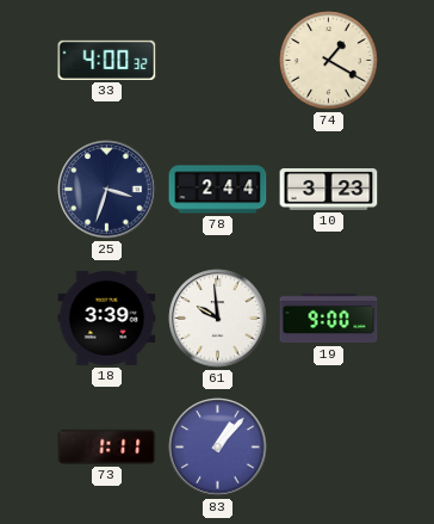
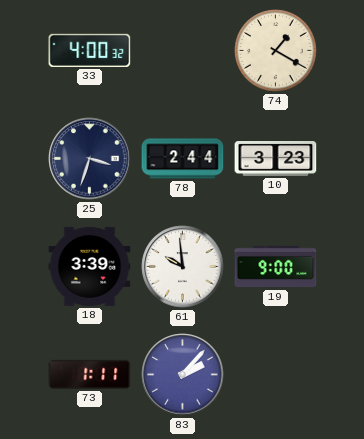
83: 1:07 -> 2:07
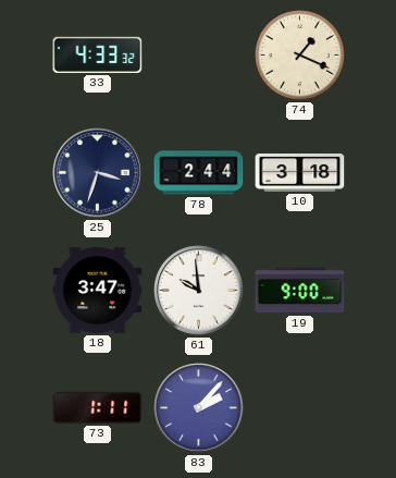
33: 4:00 -> 4:33
74: 1:20 -> 1:19
10: 3:23 -> 3:18
18: 3:39 -> 3:47
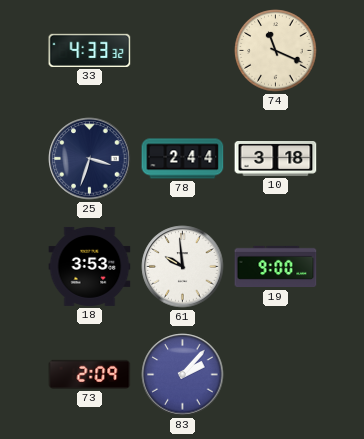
74: 1:19 -> 11:19
18: 3:47 -> 3:53
73: 1:11 -> 2:09
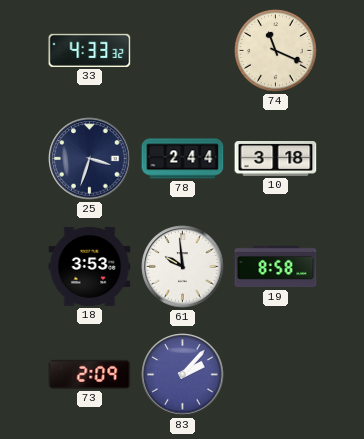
19: 9:00 -> 8:58
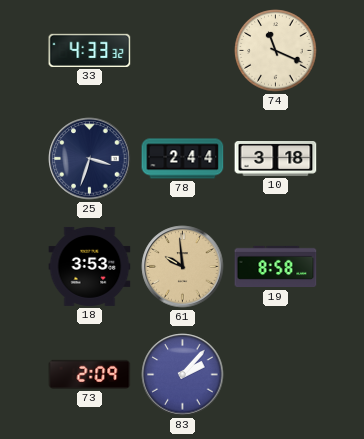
61 dial: white -> champagne
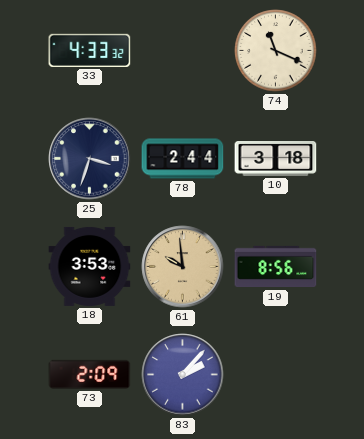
19: 8:58 -> 8:56
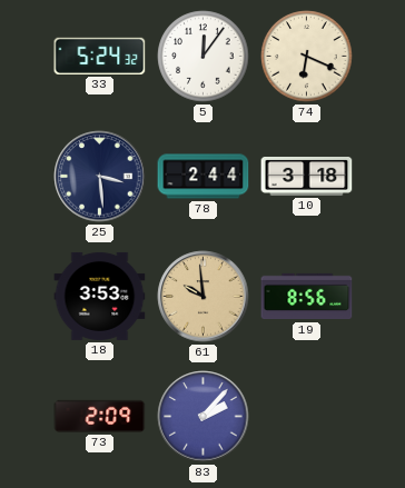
33: 4:33 -> 5:24
5: none -> 12:06
74: 11:19 -> 6:19
25: 3:33 -> 3:29
